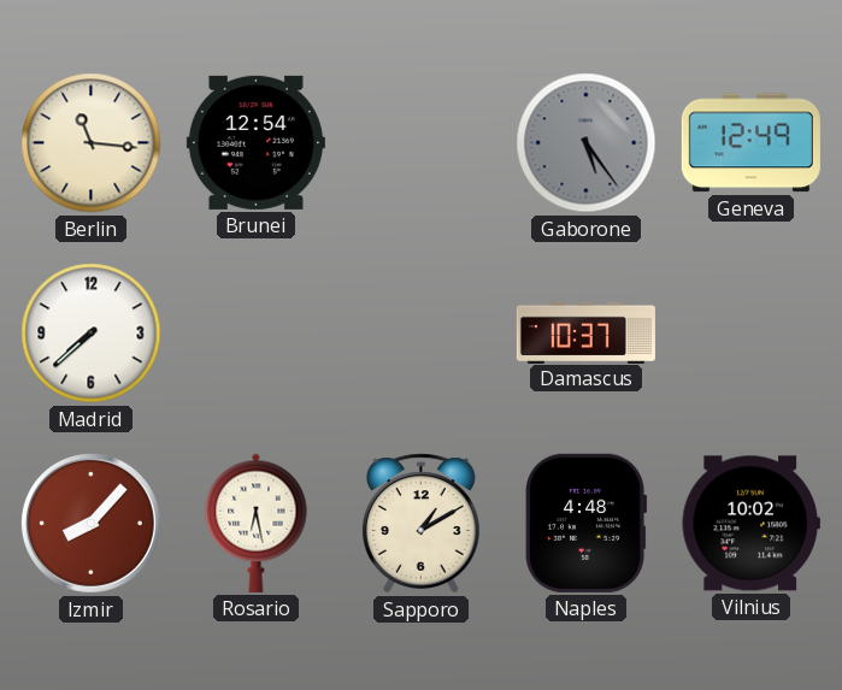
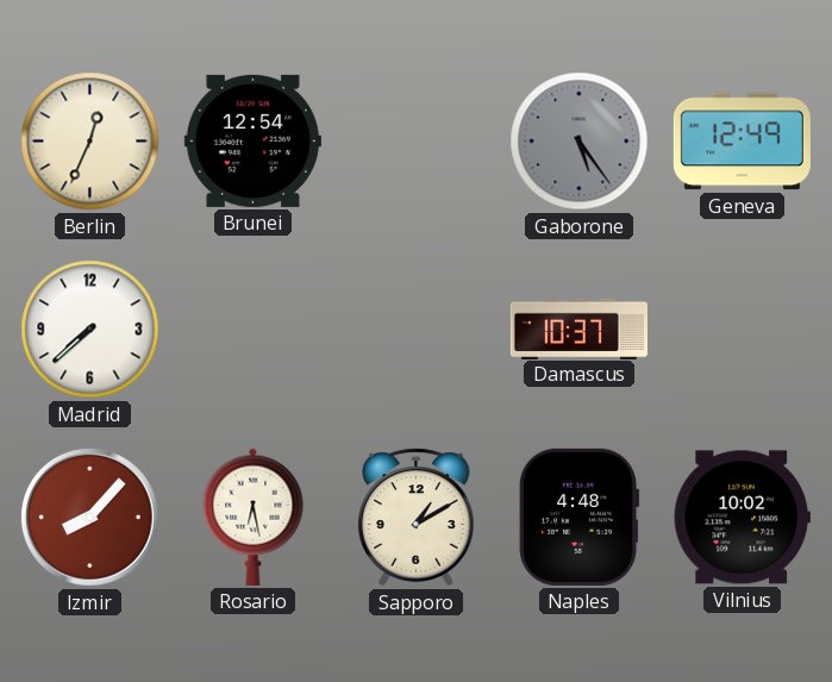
Berlin: 11:16 -> 12:34
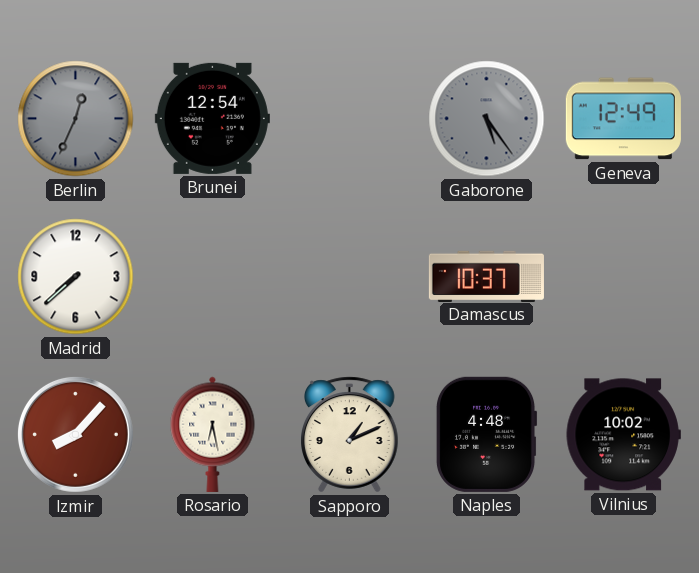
Berlin dial: cream -> grey
Sapporo: 1:10 -> 1:11
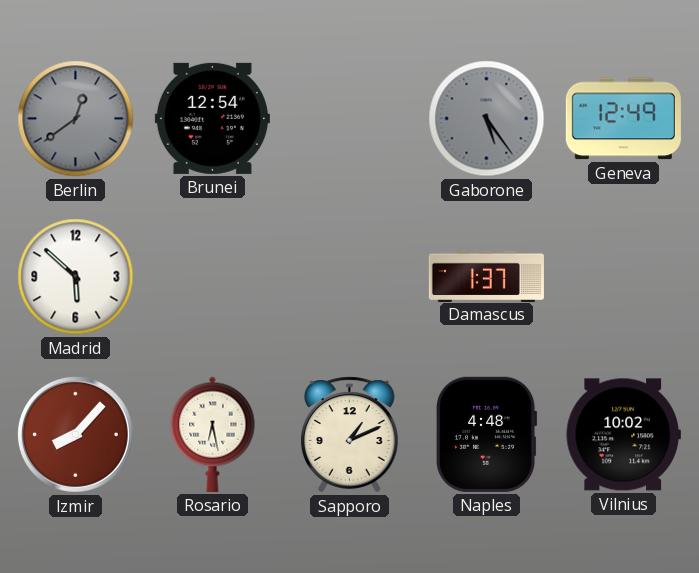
Berlin: 12:34 -> 12:39
Madrid: 7:38 -> 5:52
Damascus: 10:37 -> 1:37
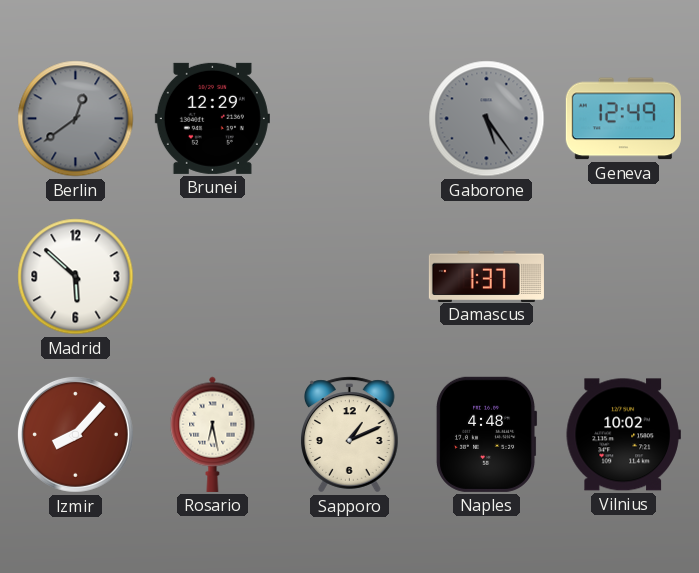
Brunei: 12:54 -> 12:29
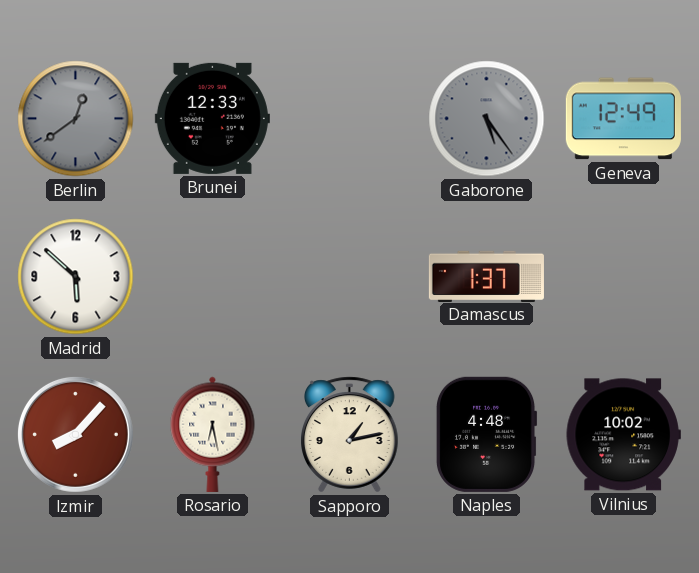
Brunei: 12:29 -> 12:33
Sapporo: 1:11 -> 1:13
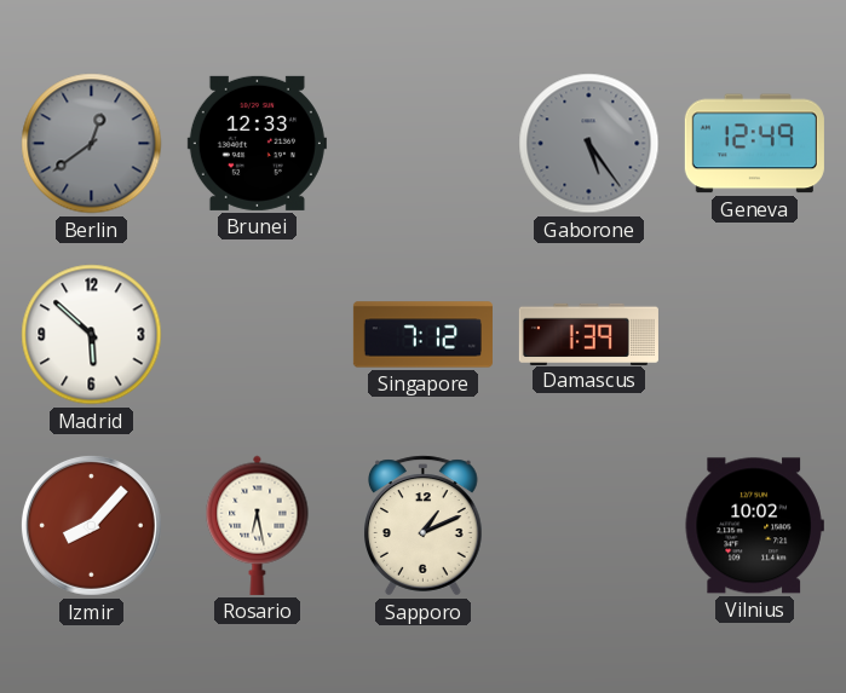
Singapore: none -> 7:12
Damascus: 1:37 -> 1:39
Sapporo: 1:13 -> 1:11
Naples: 4:48 -> none
